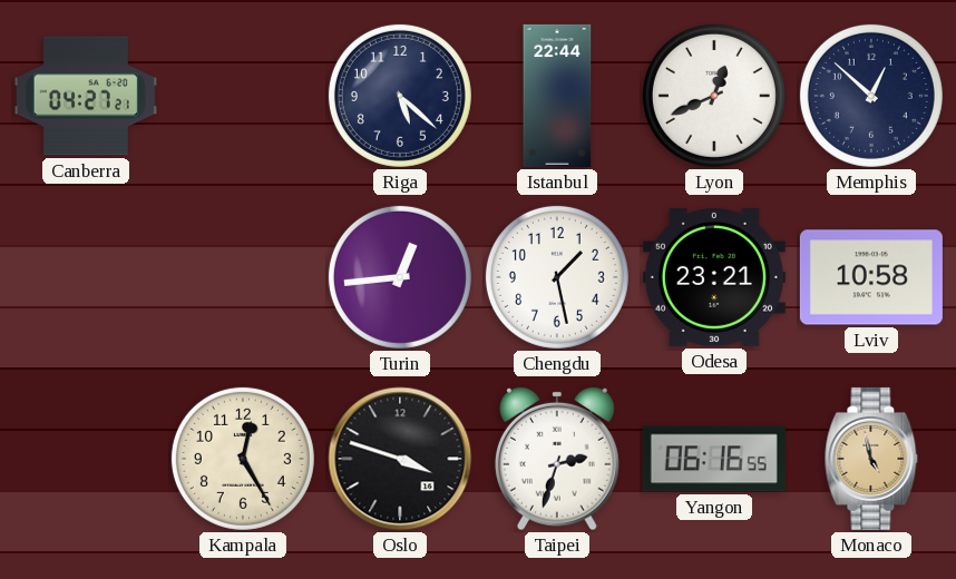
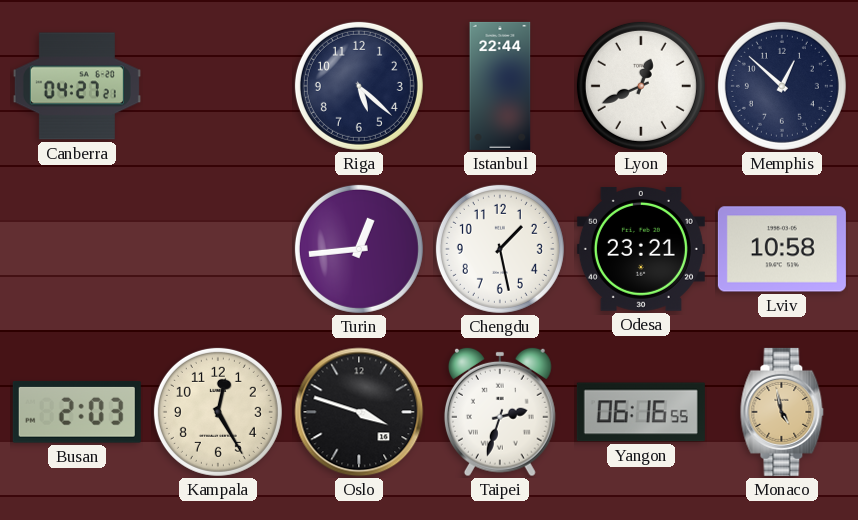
Busan: none -> 2:03
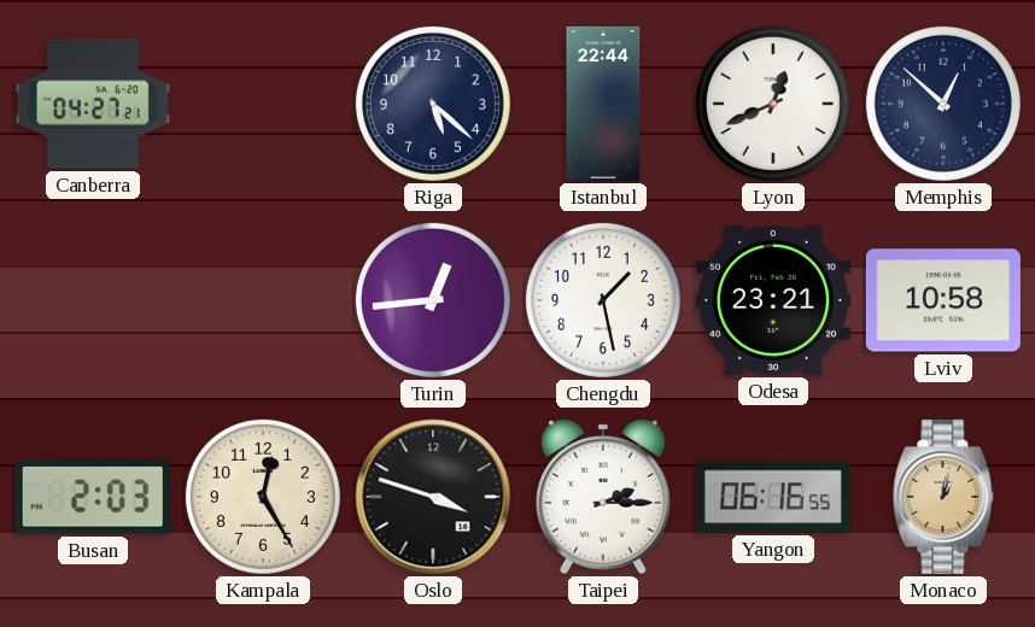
Taipei: 2:33 -> 2:15
Monaco: 4:58 -> 1:02
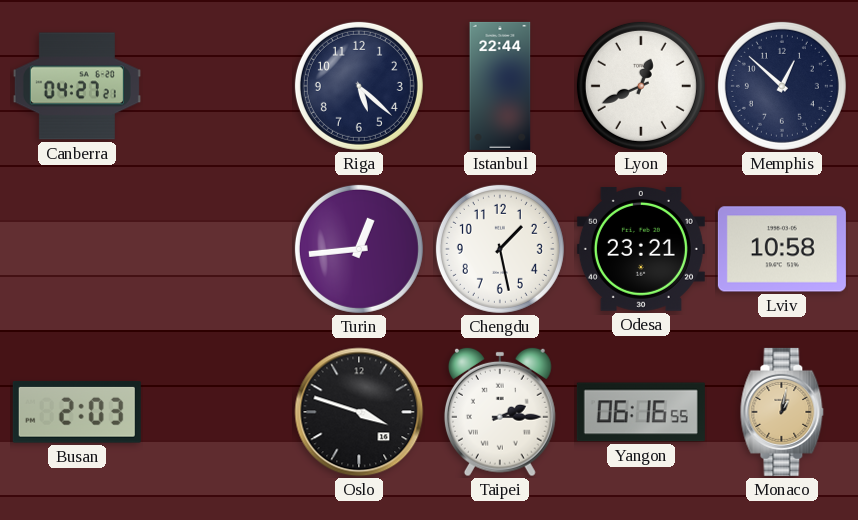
Kampala: 12:25 -> none
